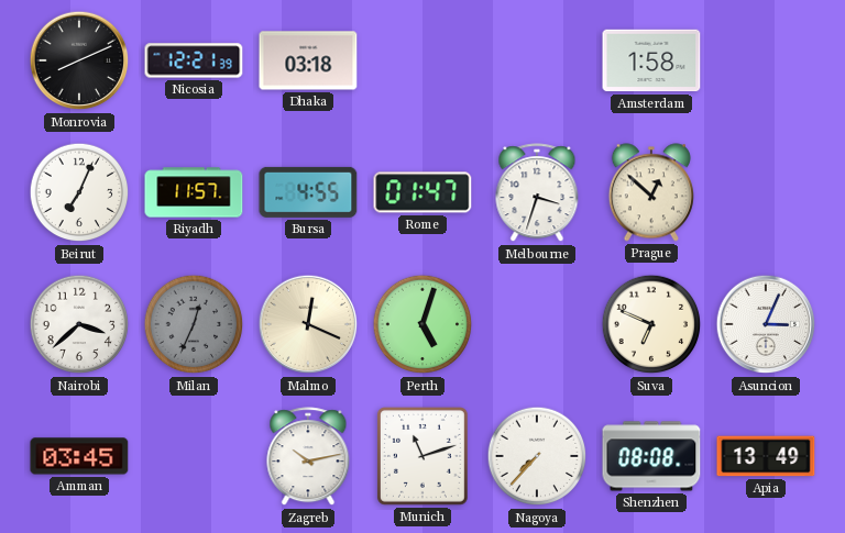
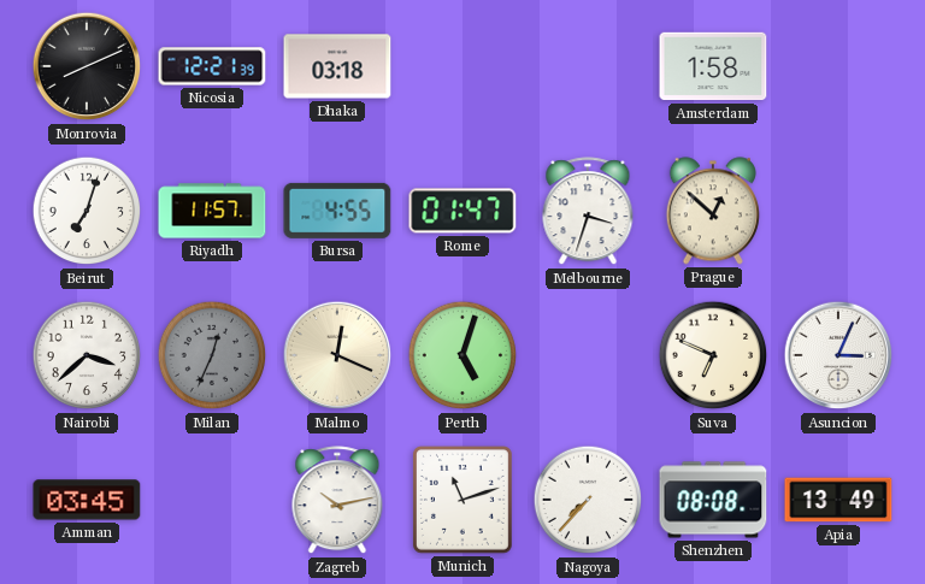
Beirut: 7:04 -> 7:03
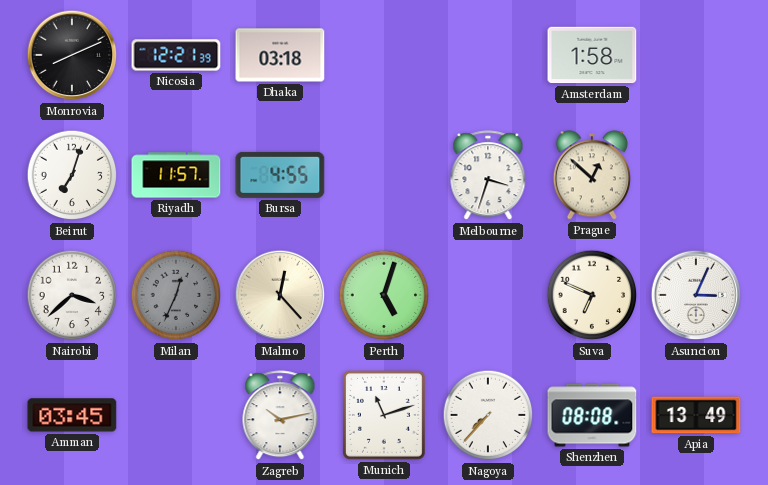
Rome: 01:47 -> none
Malmo: 12:19 -> 12:23
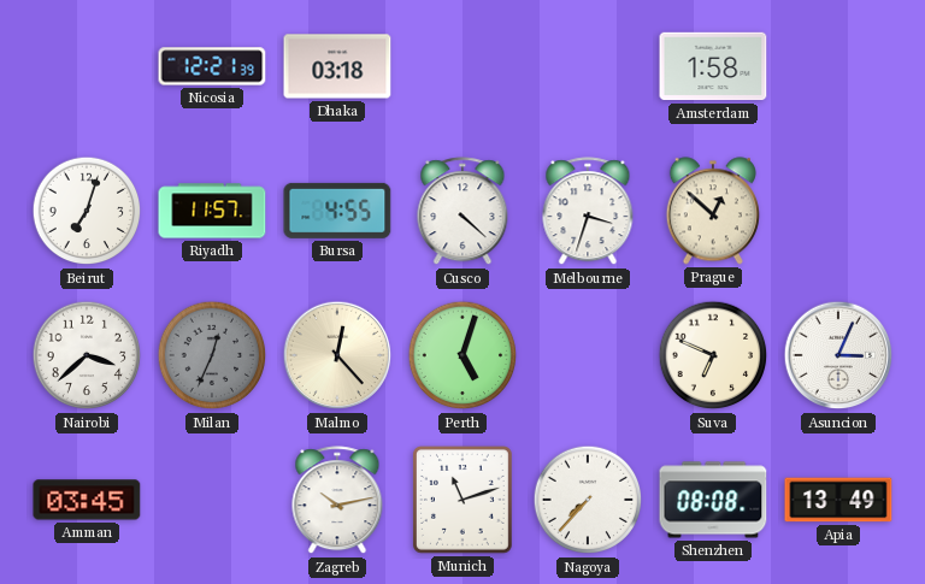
Monrovia: 8:11 -> none
Cusco: none -> 4:22
